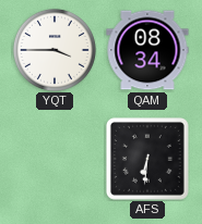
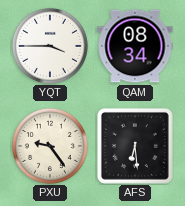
PXU: none -> 9:24
AFS: 6:31 -> 6:29
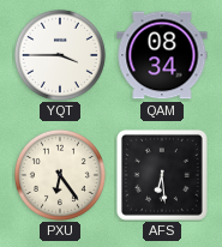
PXU: 9:24 -> 6:24
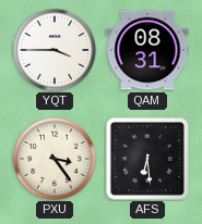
QAM: 08:34 -> 08:31
PXU: 6:24 -> 3:24
